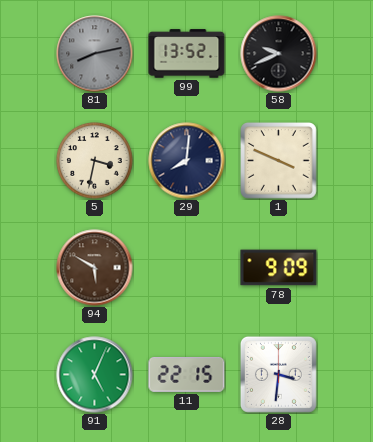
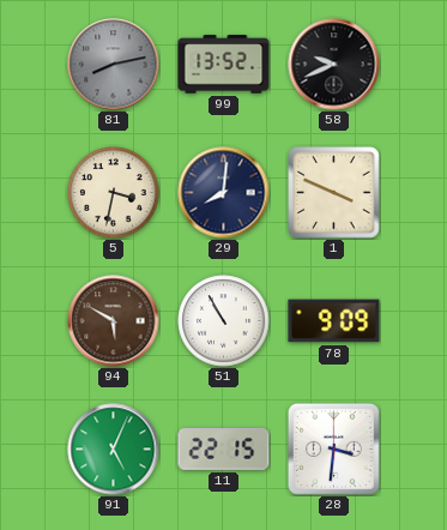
51: none -> 10:55
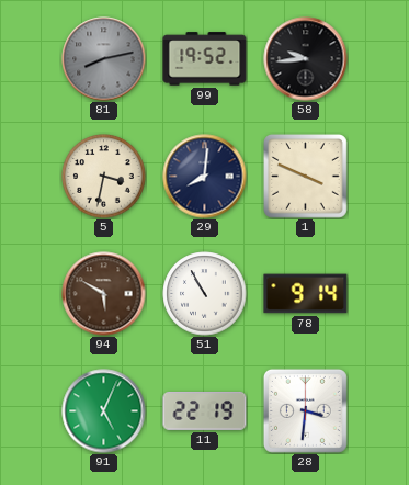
99: 13:52 -> 19:52
58: 9:41 -> 9:44
78: 9:09 -> 9:14
11: 22:15 -> 22:19
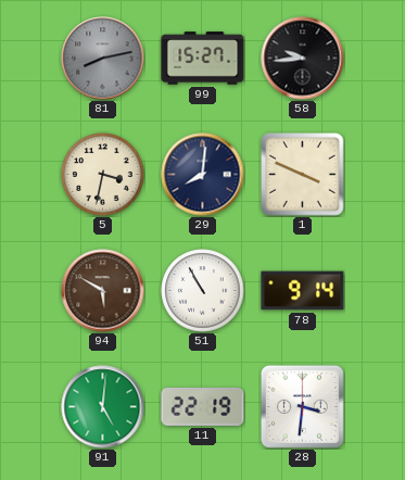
99: 19:52 -> 15:27
91: 5:04 -> 5:01
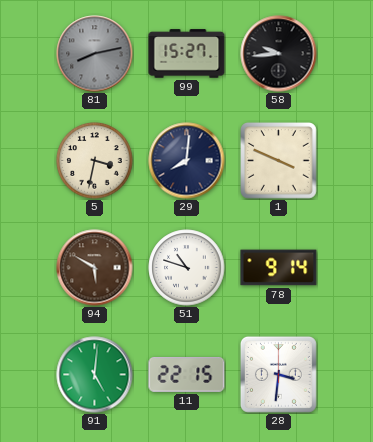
51: 10:55 -> 10:48
11: 22:19 -> 22:15
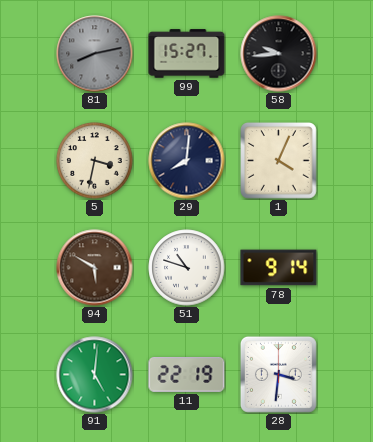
1: 3:49 -> 4:04
11: 22:15 -> 22:19
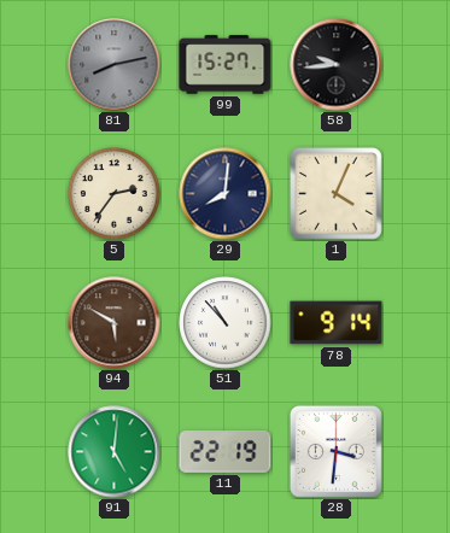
5: 3:32 -> 2:36
51: 10:48 -> 10:53
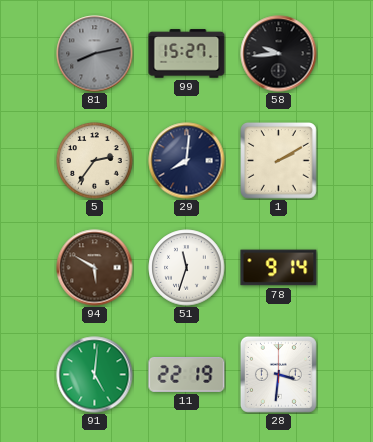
1: 4:04 -> 2:10
51: 10:53 -> 11:33
